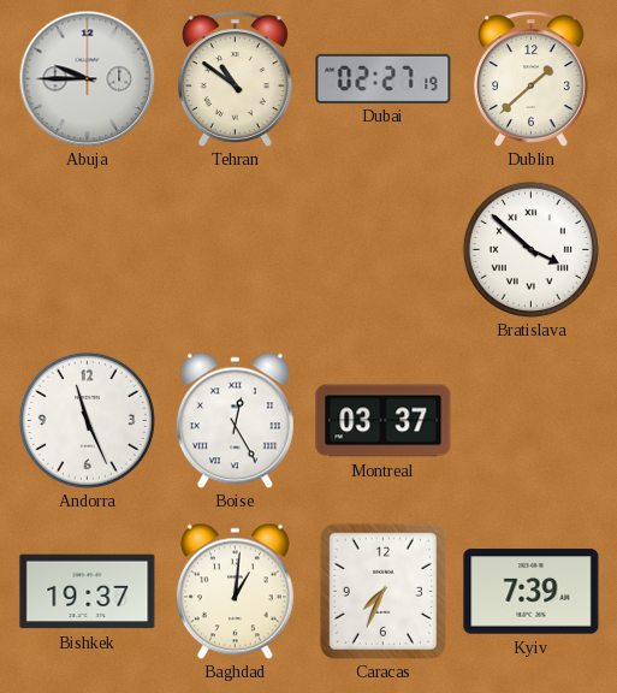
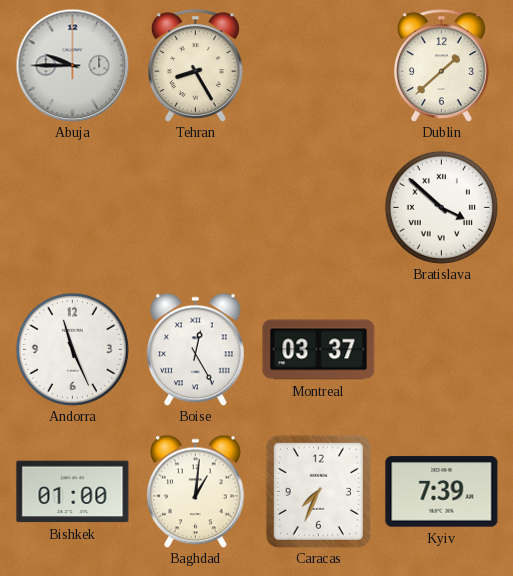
Tehran: 10:51 -> 8:25
Dubai: 02:27 -> none
Bishkek: 19:37 -> 01:00
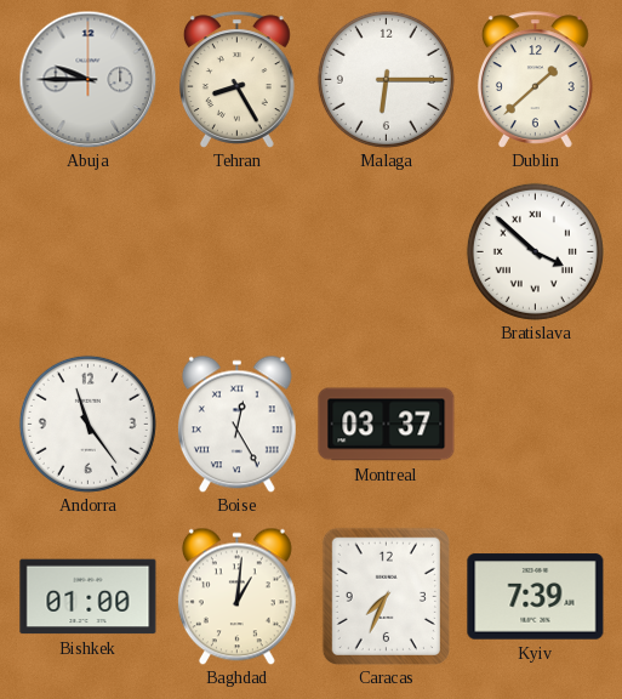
Malaga: none -> 6:15
Andorra: 11:26 -> 11:24
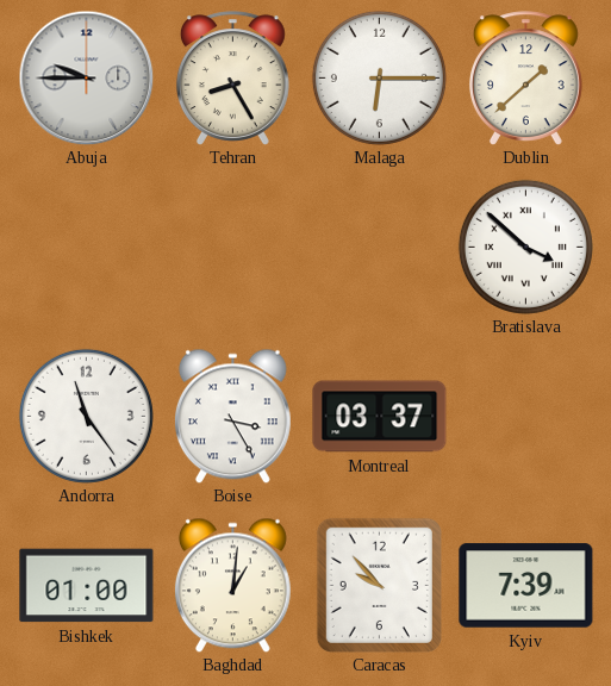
Boise: 12:25 -> 3:25
Caracas: 7:34 -> 9:53
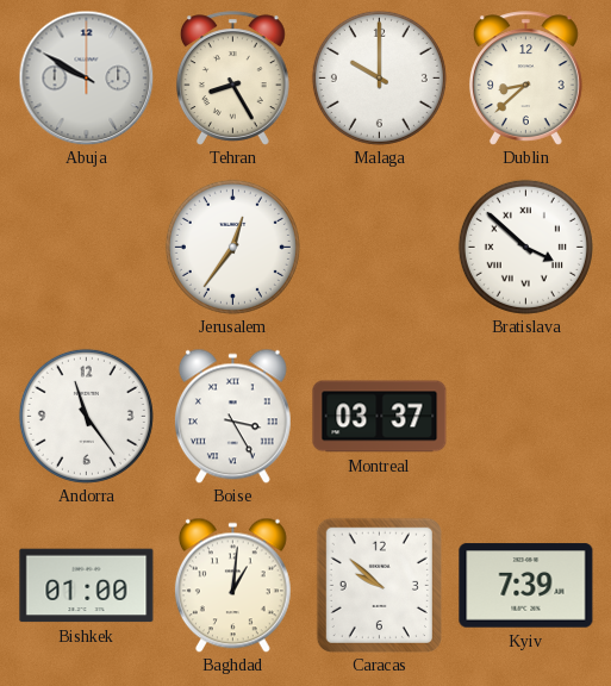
Abuja: 9:45 -> 9:50
Malaga: 6:15 -> 10:00
Dublin: 1:38 -> 8:38
Jerusalem: none -> 12:36
Caracas: 9:53 -> 9:52
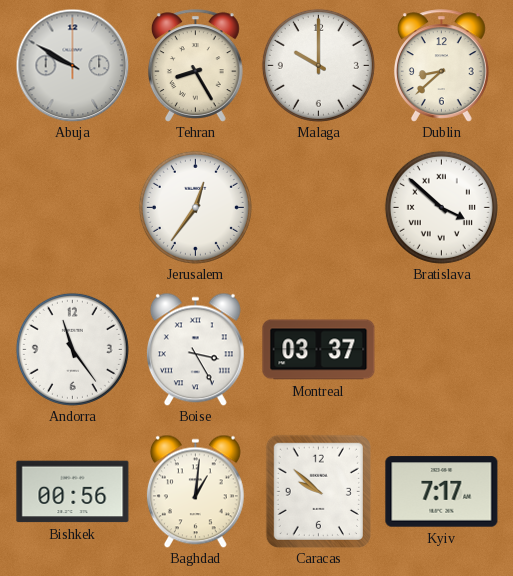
Bishkek: 01:00 -> 00:56
Kyiv: 7:39 -> 7:17
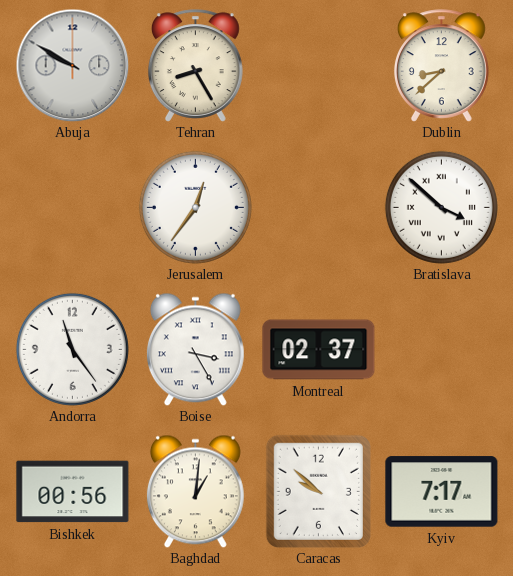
Malaga: 10:00 -> none
Montreal: 03:37 -> 02:37
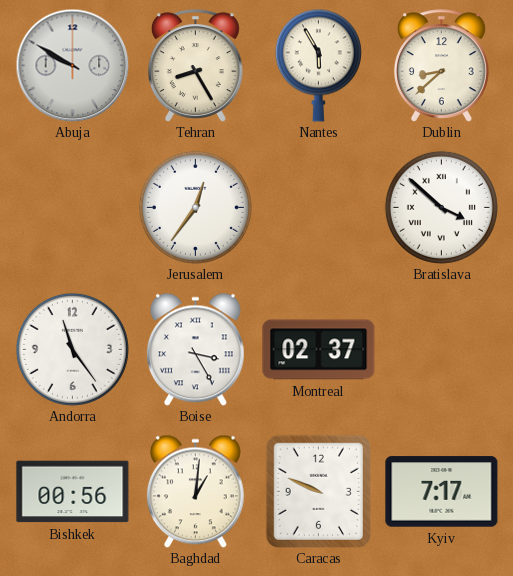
Nantes: none -> 5:55
Caracas: 9:52 -> 9:49
